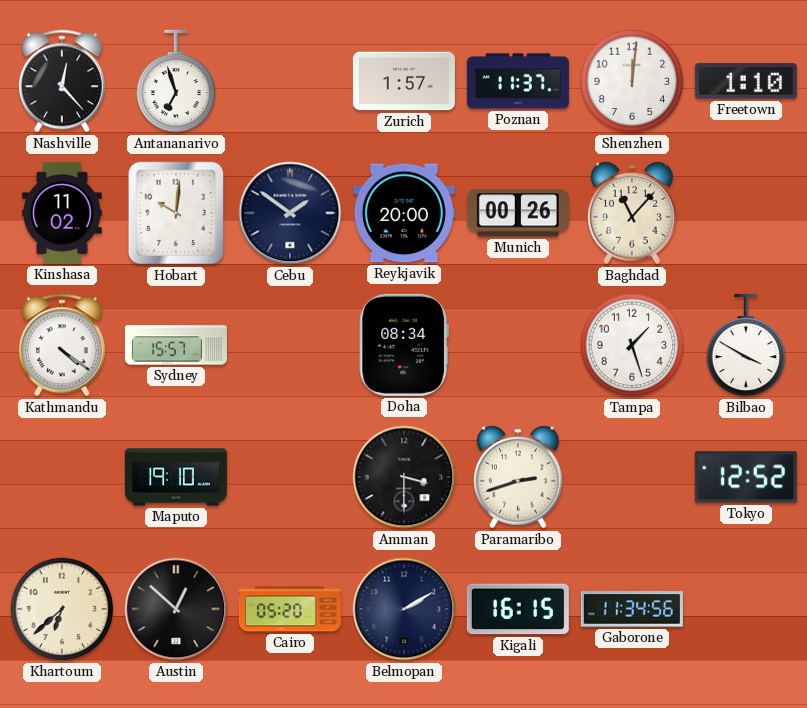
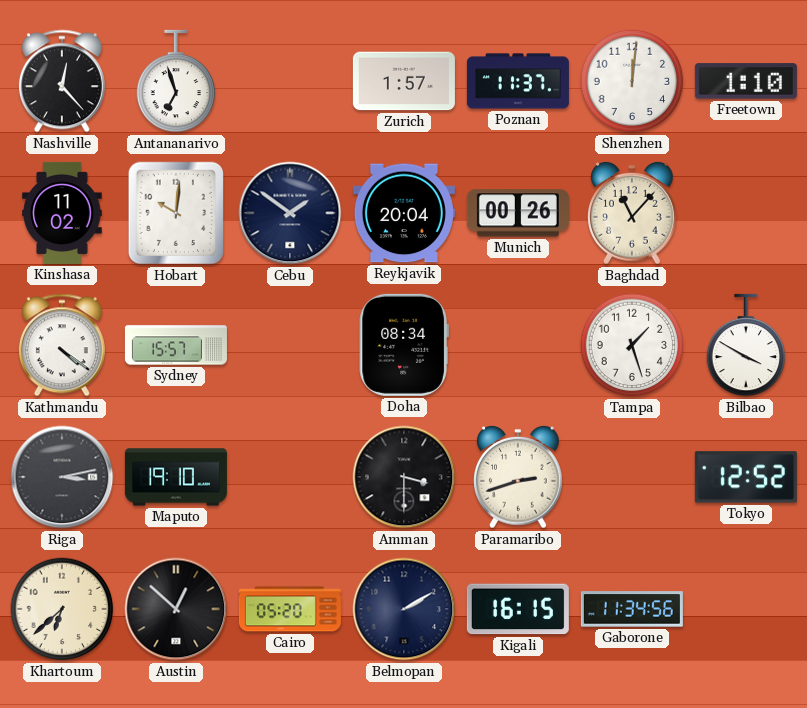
Reykjavik: 20:00 -> 20:04
Riga: none -> 3:13
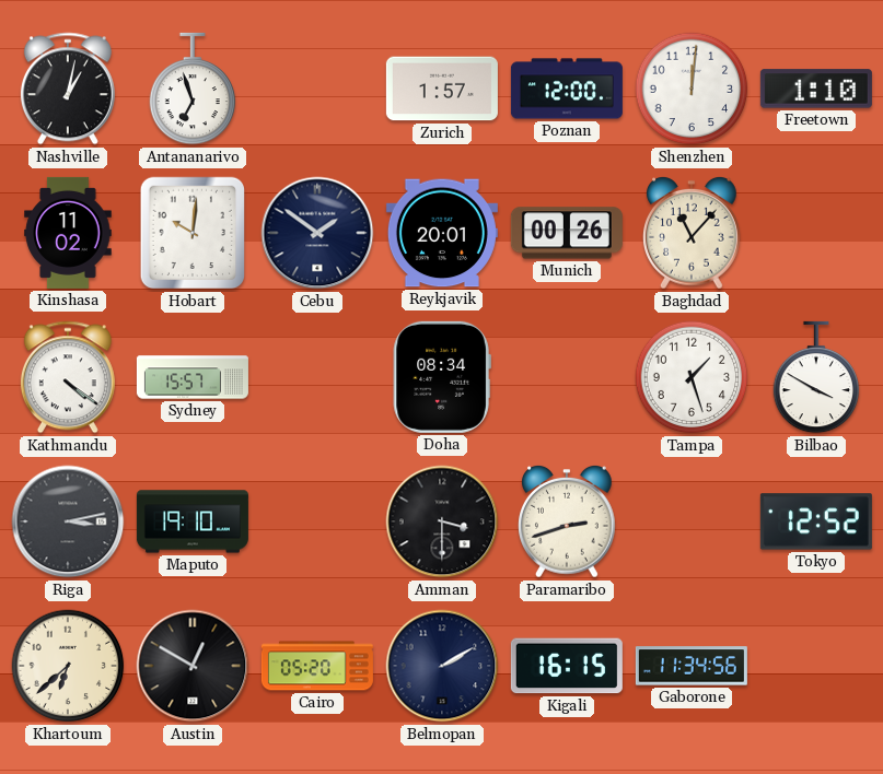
Nashville: 12:23 -> 1:02
Poznan: 11:37 -> 12:00
Reykjavik: 20:04 -> 20:01
Austin: 12:52 -> 12:50
